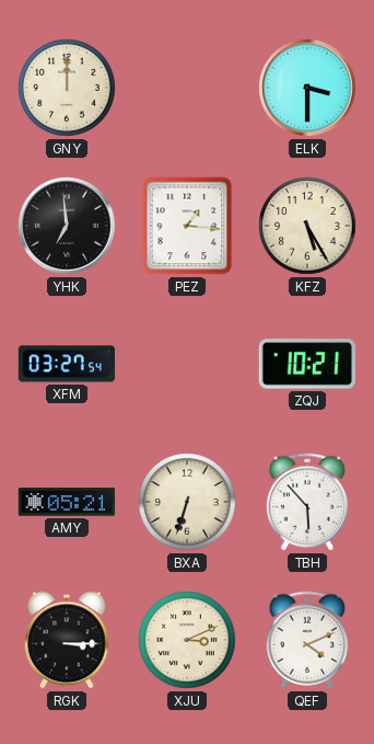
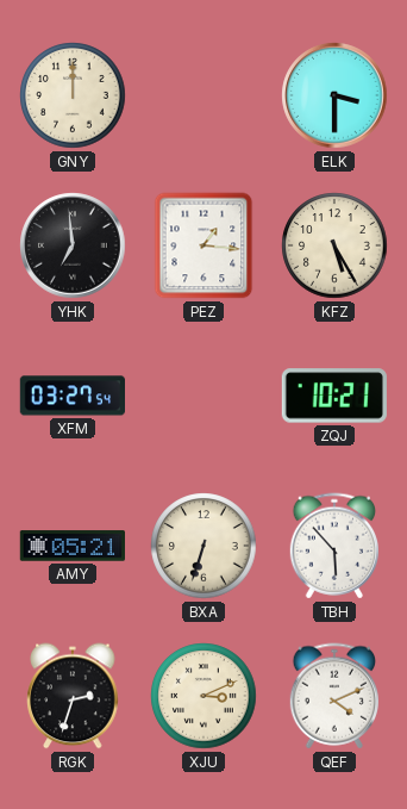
RGK: 3:15 -> 2:33
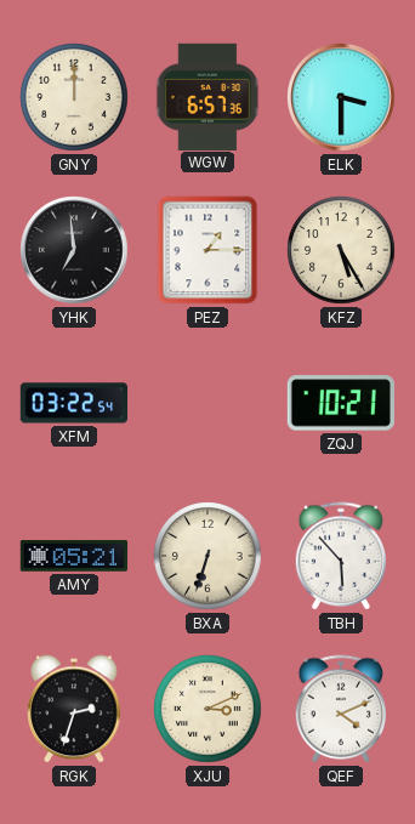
WGW: none -> 6:57
PEZ: 1:16 -> 1:15
XFM: 03:27 -> 03:22
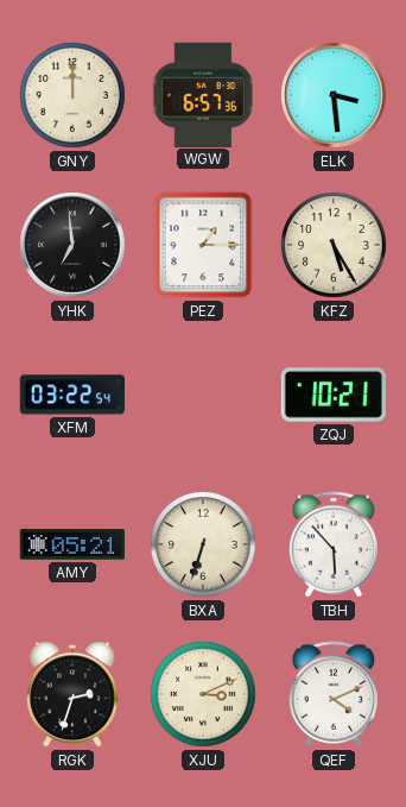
ELK: 3:30 -> 3:29
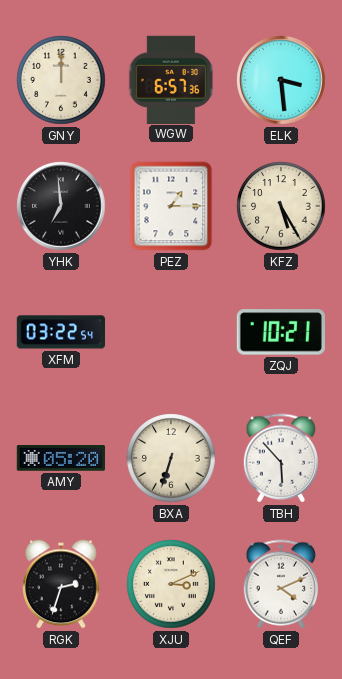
AMY: 05:21 -> 05:20
